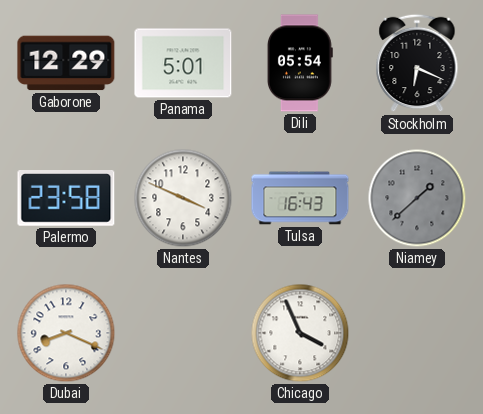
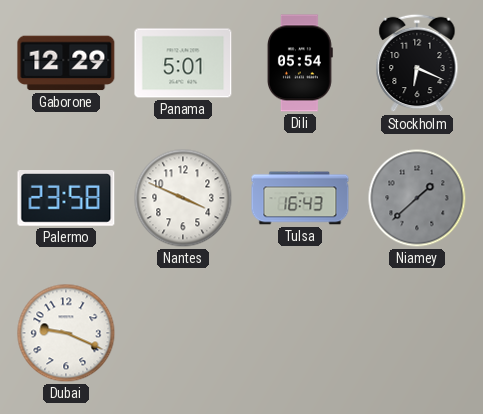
Dubai: 8:19 -> 9:19
Chicago: 3:56 -> none
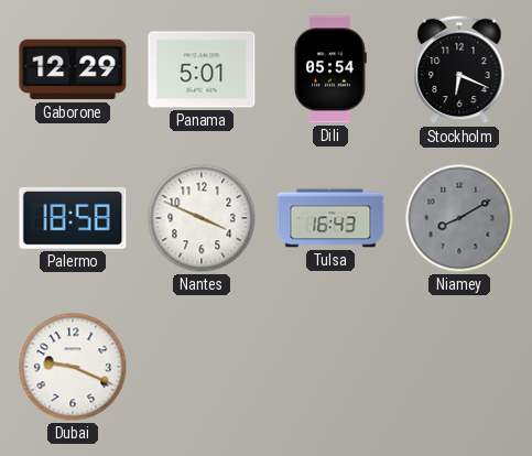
Palermo: 23:58 -> 18:58
Niamey: 1:38 -> 8:10
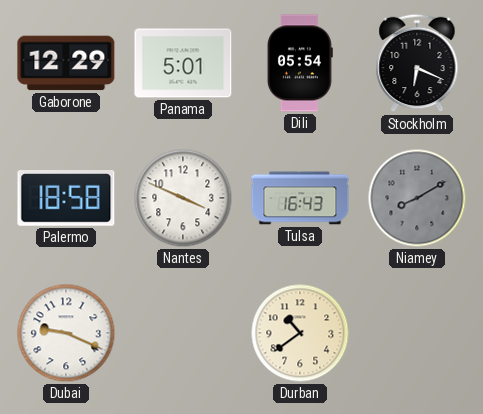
Durban: none -> 10:39
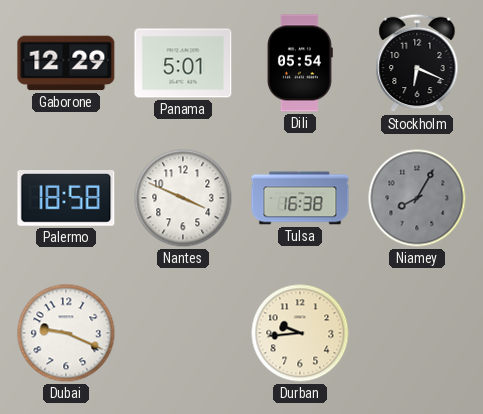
Tulsa: 16:43 -> 16:38
Niamey: 8:10 -> 8:05
Durban: 10:39 -> 9:44
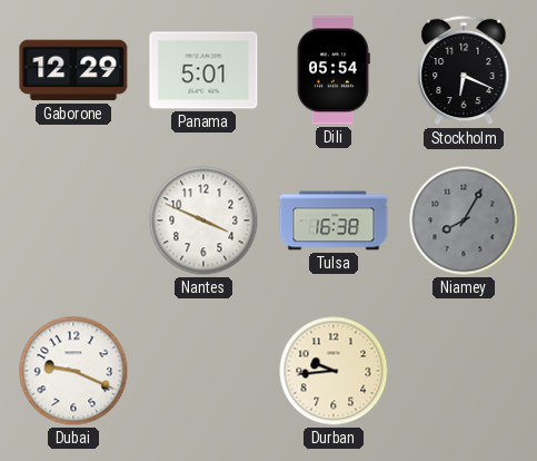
Palermo: 18:58 -> none
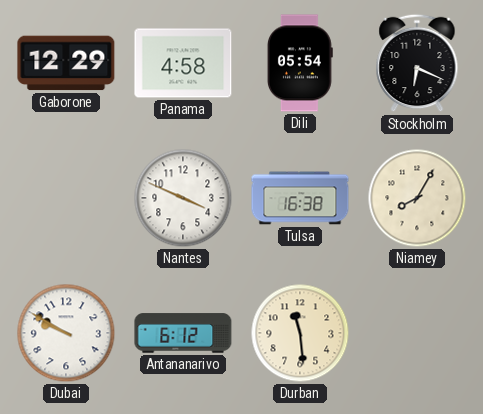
Panama: 5:01 -> 4:58
Niamey dial: grey -> cream
Dubai: 9:19 -> 9:50
Antananarivo: none -> 6:12
Durban: 9:44 -> 11:29
